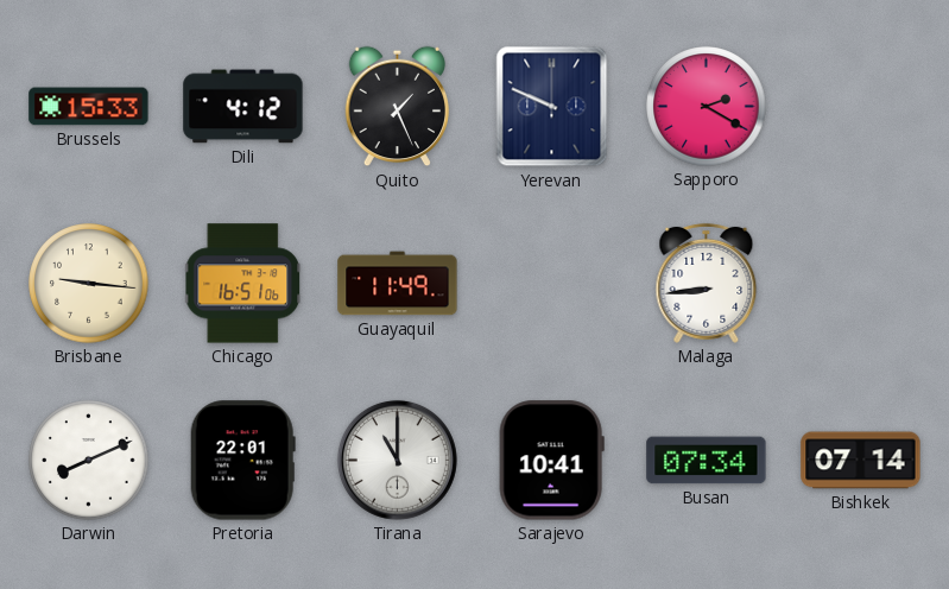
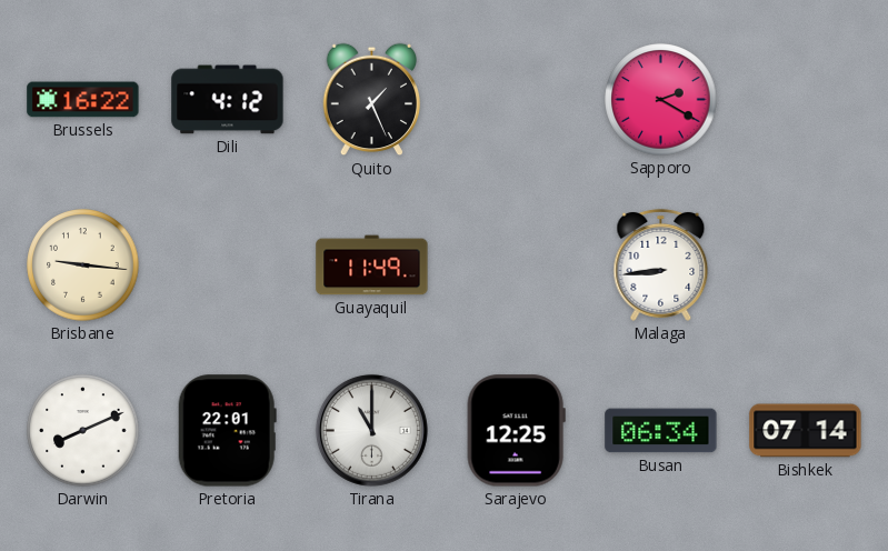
Brussels: 15:33 -> 16:22
Yerevan: 9:49 -> none
Chicago: 16:51 -> none
Sarajevo: 10:41 -> 12:25
Busan: 07:34 -> 06:34
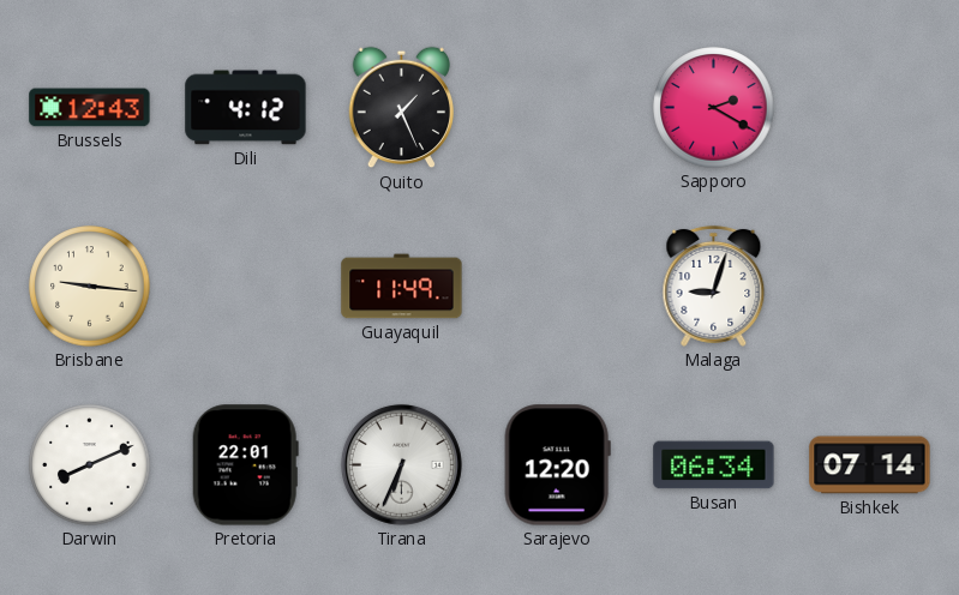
Brussels: 16:22 -> 12:43
Malaga: 8:44 -> 9:03
Tirana: 11:00 -> 6:34
Sarajevo: 12:25 -> 12:20
